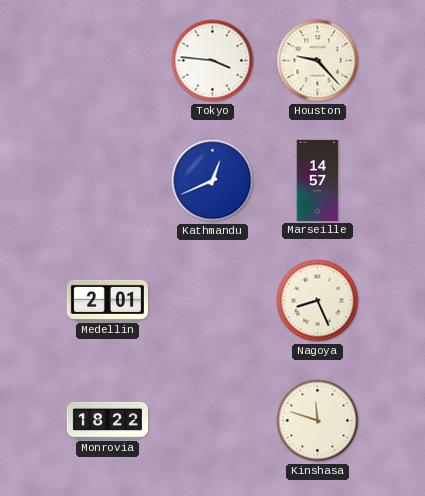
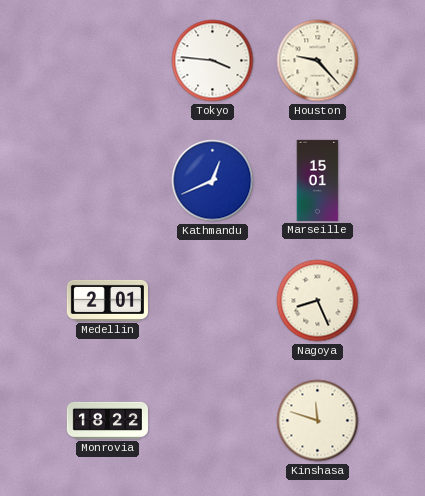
Marseille: 14:57 -> 15:01
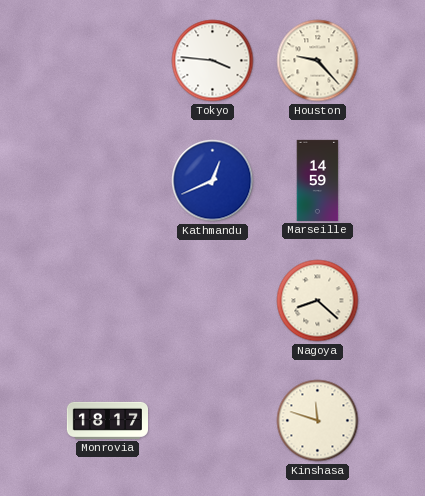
Marseille: 15:01 -> 14:59
Medellin: 2:01 -> none
Nagoya: 8:26 -> 8:22
Monrovia: 18:22 -> 18:17
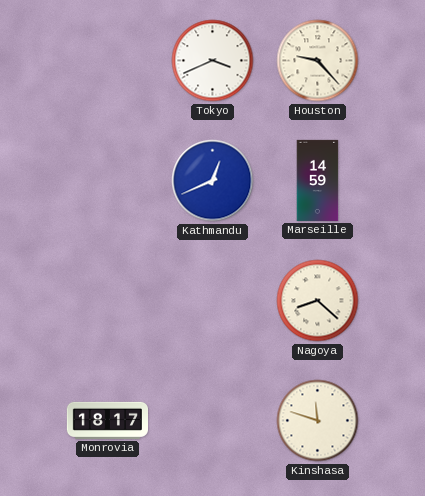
Tokyo: 3:46 -> 3:41
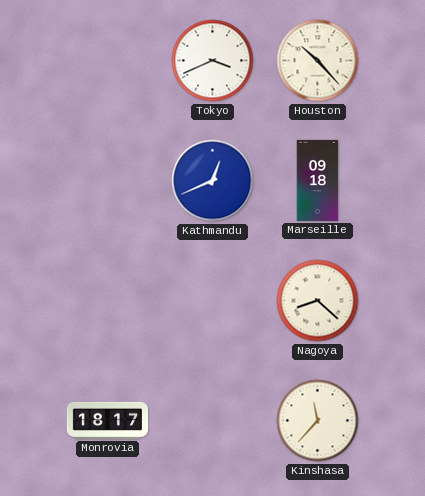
Houston: 9:23 -> 10:23
Marseille: 14:59 -> 09:18
Kinshasa: 11:48 -> 11:37
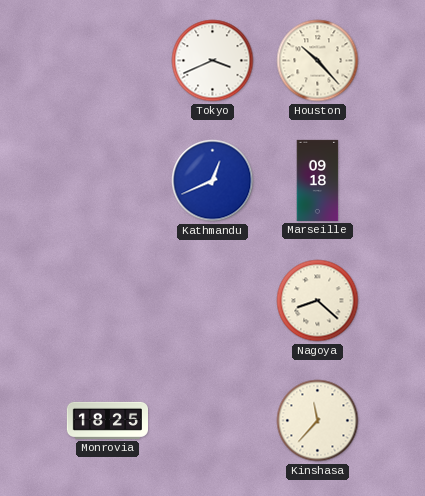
Monrovia: 18:17 -> 18:25
